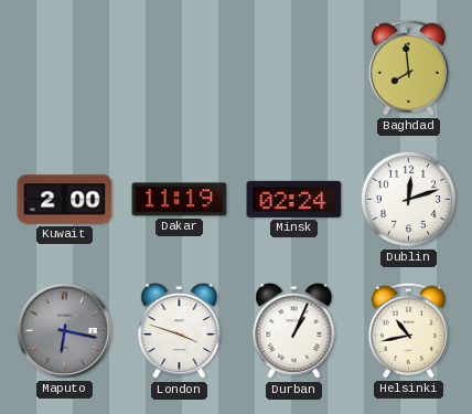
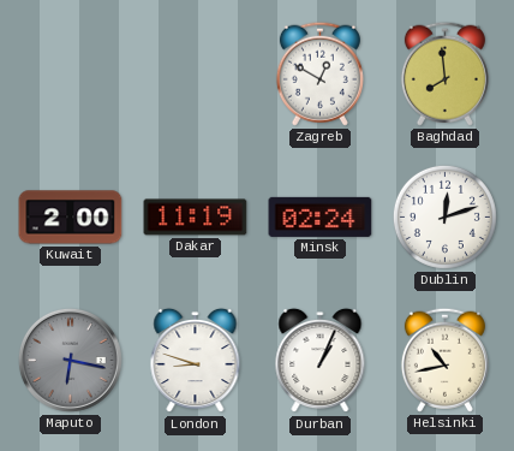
Zagreb: none -> 12:50
London: 3:48 -> 8:48
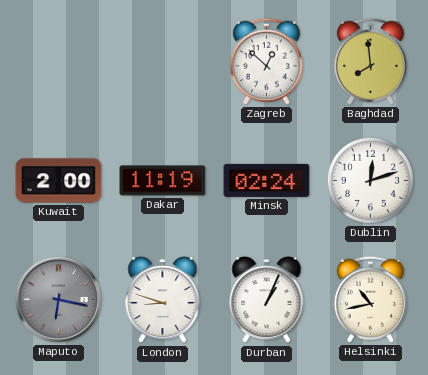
Zagreb: 12:50 -> 12:52
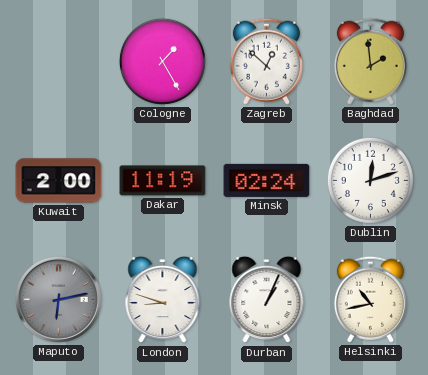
Cologne: none -> 1:25
Baghdad: 7:59 -> 1:59
Maputo: 6:17 -> 6:13
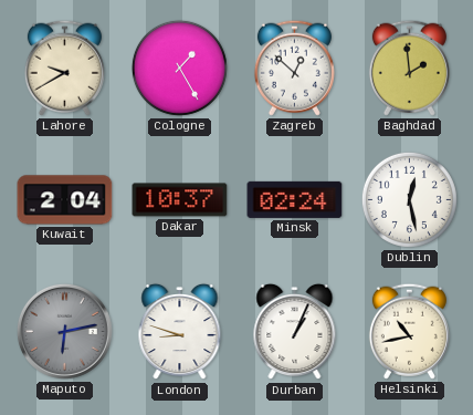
Lahore: none -> 9:40
Kuwait: 2:00 -> 2:04
Dakar: 11:19 -> 10:37
Dublin: 12:12 -> 12:28
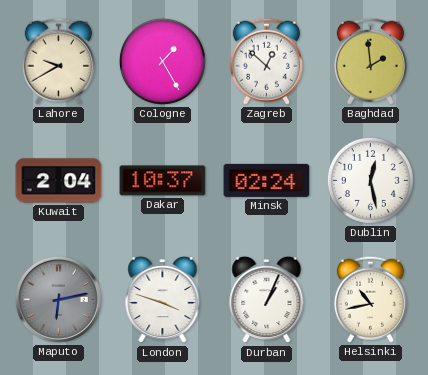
London: 8:48 -> 3:48
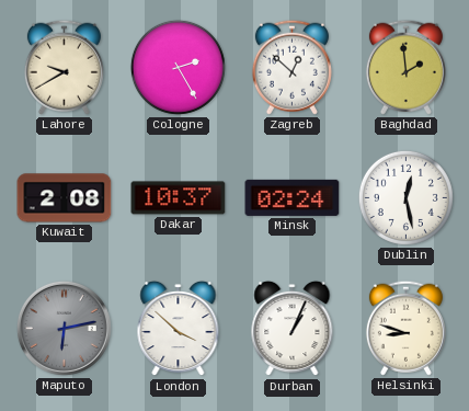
Cologne: 1:25 -> 2:25
Kuwait: 2:04 -> 2:08
London: 3:48 -> 3:52
Helsinki: 10:43 -> 8:48
